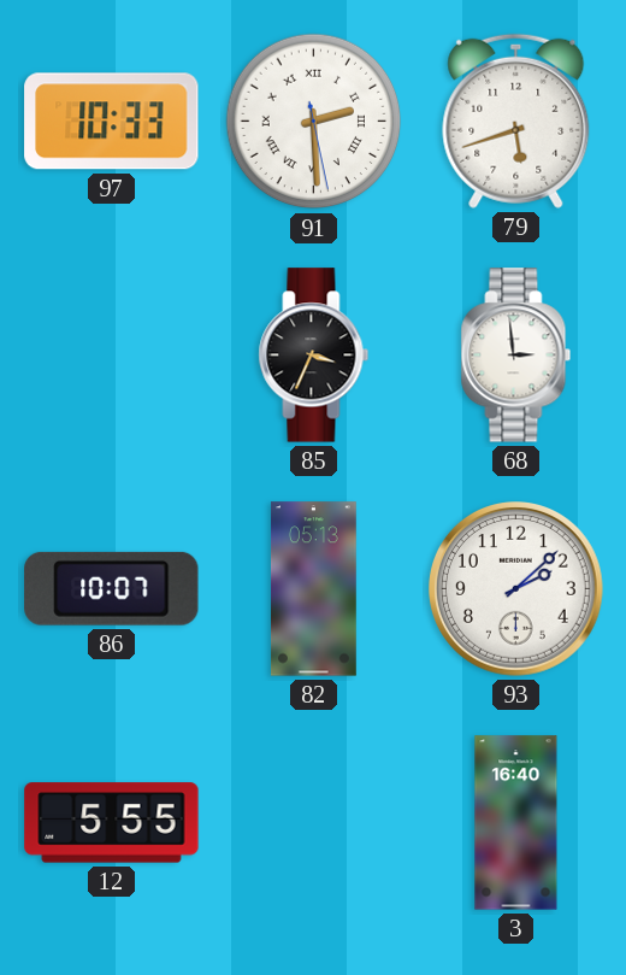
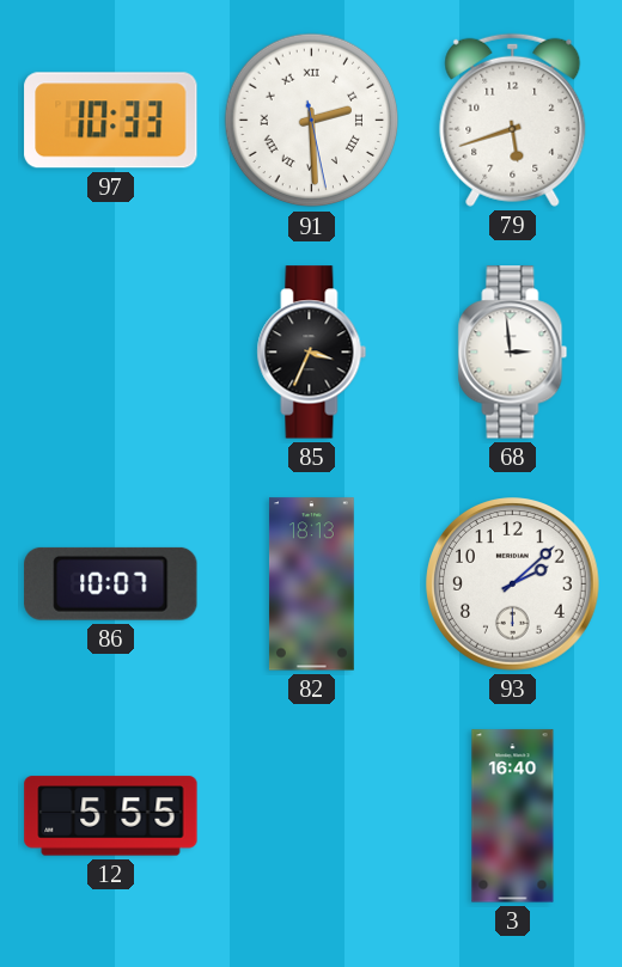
82: 05:13 -> 18:13
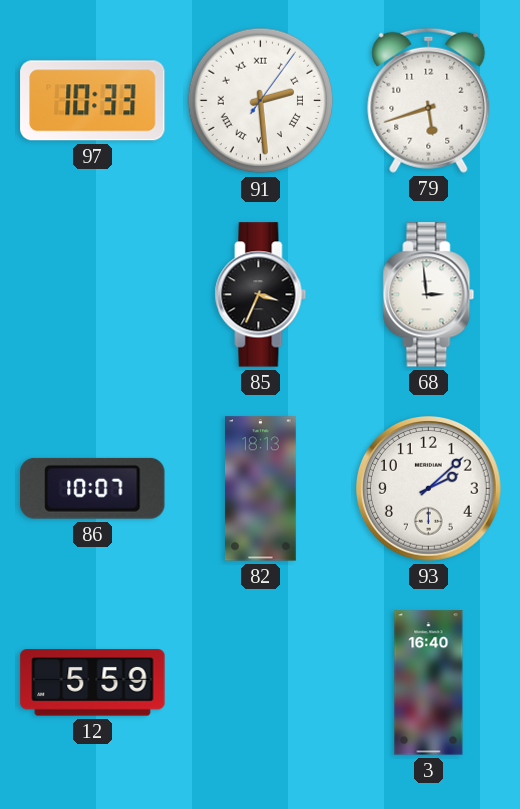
91: 2:29:28 -> 2:29:06
12: 5:55 -> 5:59
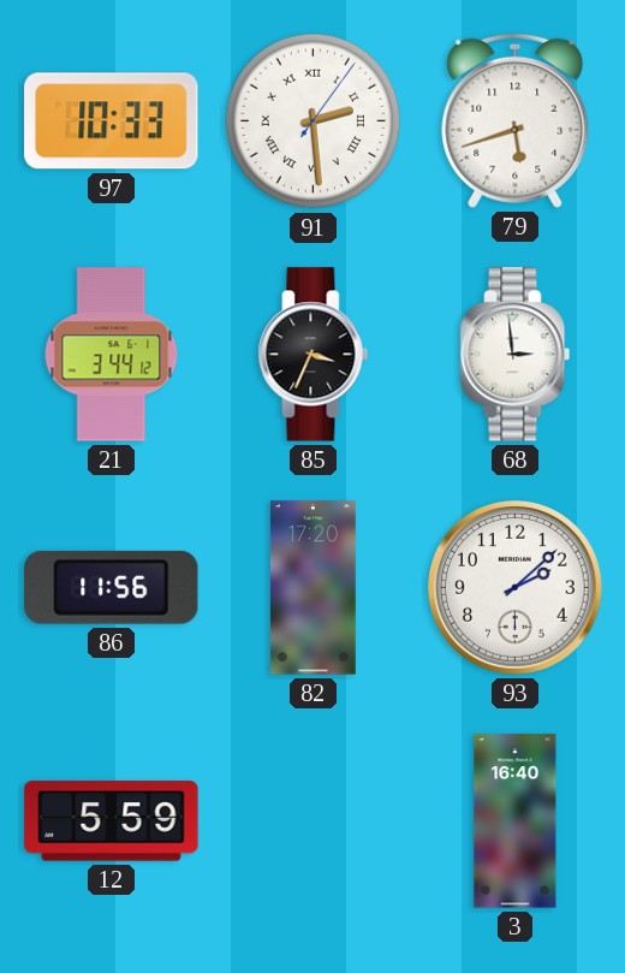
21: none -> 3:44
86: 10:07 -> 11:56
82: 18:13 -> 17:20
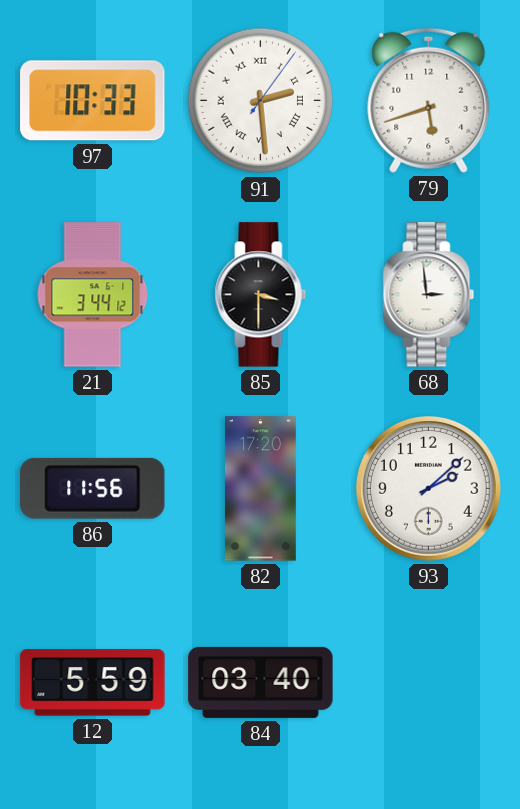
85: 3:34 -> 3:30
84: none -> 03:40
3: 16:40 -> none
